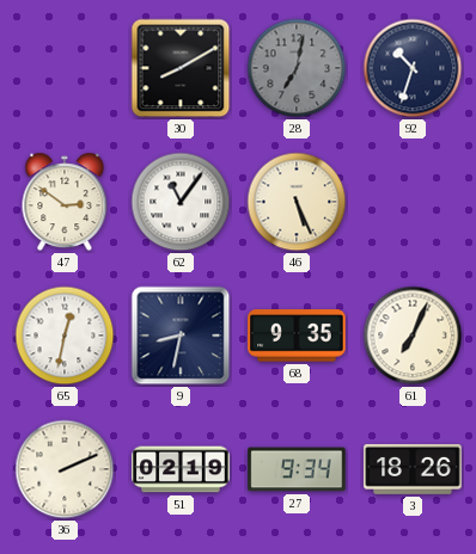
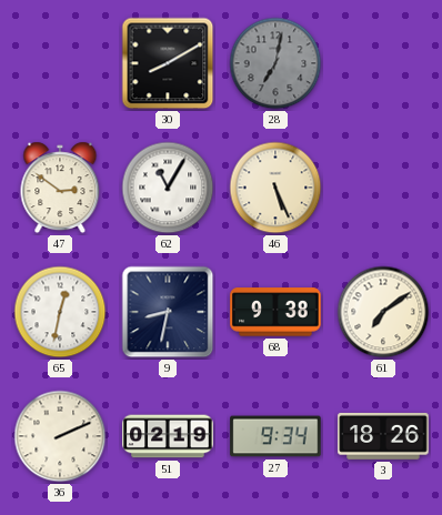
92: 10:33 -> none
62: 11:06 -> 11:05
68: 9:35 -> 9:38
61: 7:04 -> 7:09
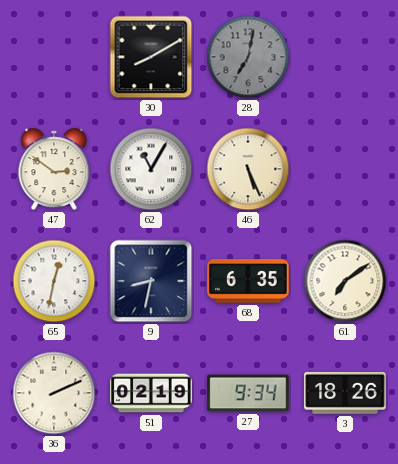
68: 9:38 -> 6:35
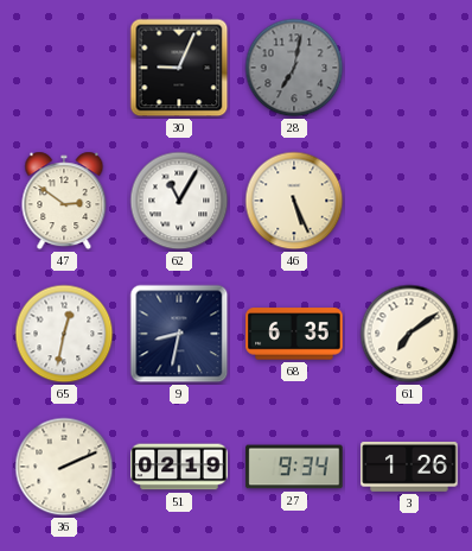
30: 8:10 -> 9:04
3: 18:26 -> 1:26
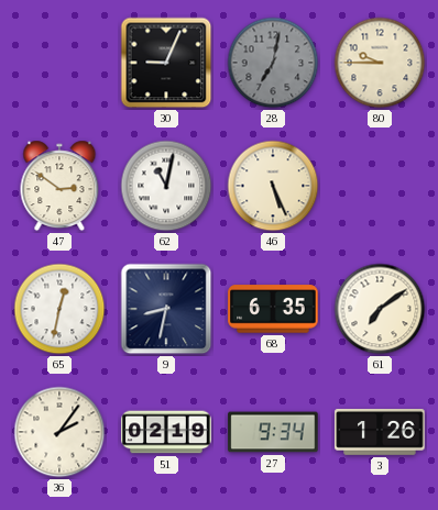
80: none -> 9:45
62: 11:05 -> 11:02
36: 2:11 -> 2:06
